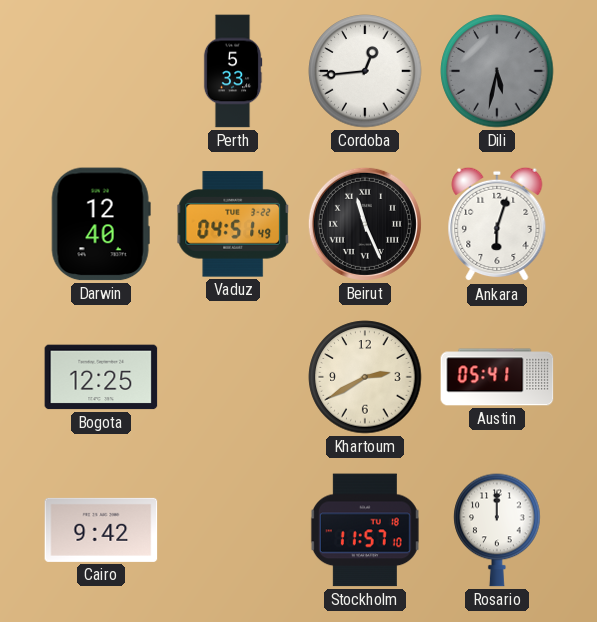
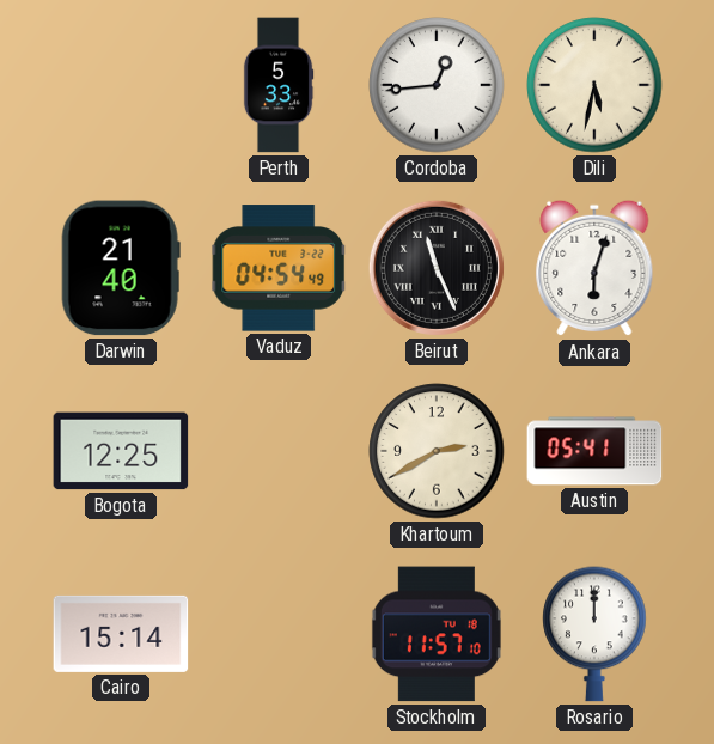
Dili dial: grey -> cream
Darwin: 12:40 -> 21:40
Vaduz: 04:51 -> 04:54
Cairo: 9:42 -> 15:14
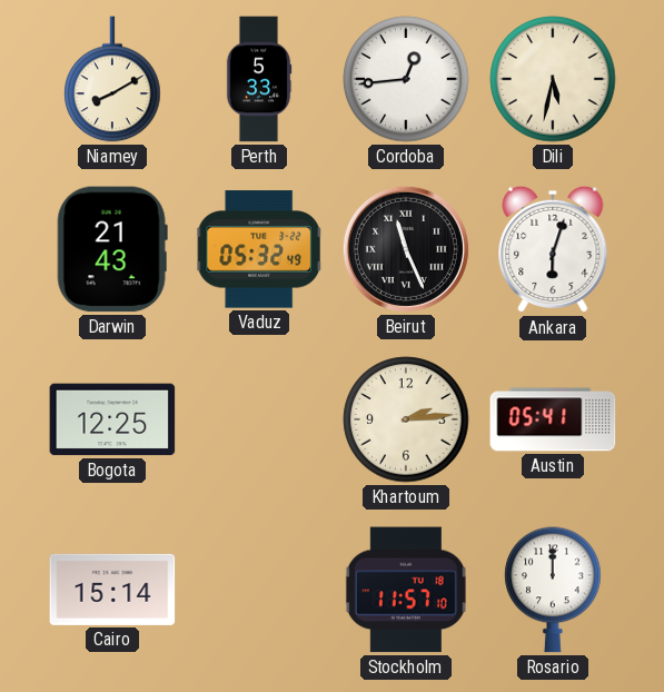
Niamey: none -> 8:10
Darwin: 21:40 -> 21:43
Vaduz: 04:54 -> 05:32
Khartoum: 2:40 -> 2:14
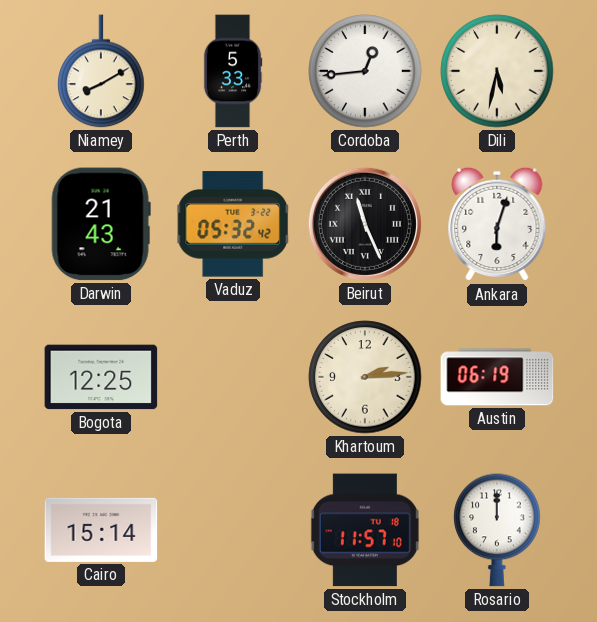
Vaduz: 05:32:49 -> 05:32:42
Austin: 05:41 -> 06:19
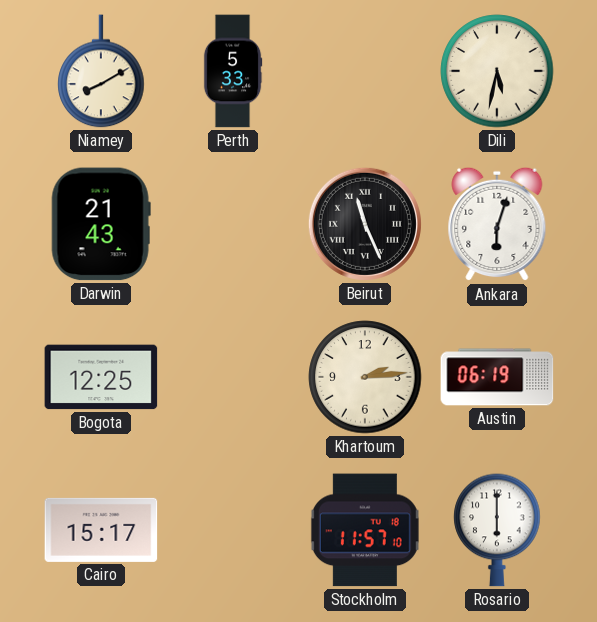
Cordoba: 12:44 -> none
Vaduz: 05:32 -> none
Cairo: 15:14 -> 15:17
Rosario: 12:00 -> 6:00
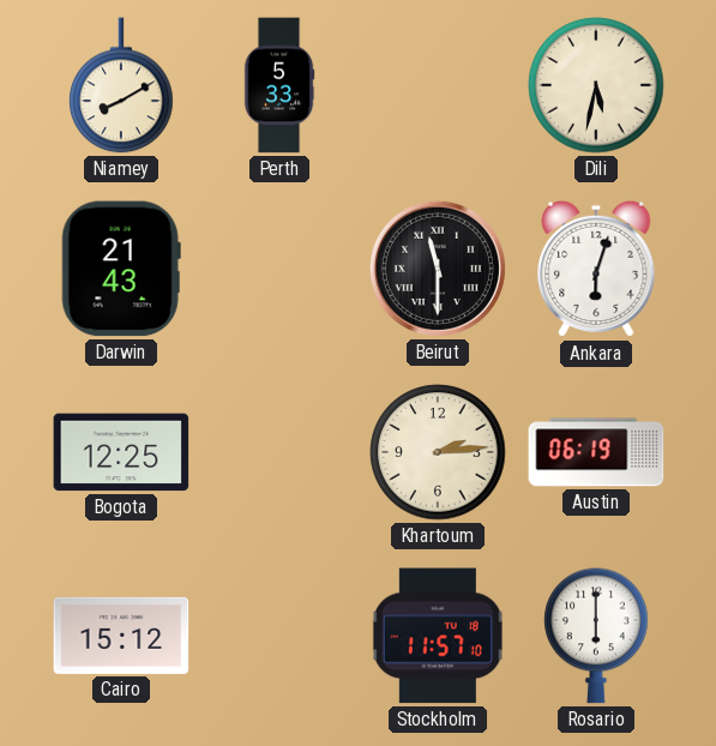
Beirut: 11:26 -> 11:30
Cairo: 15:17 -> 15:12
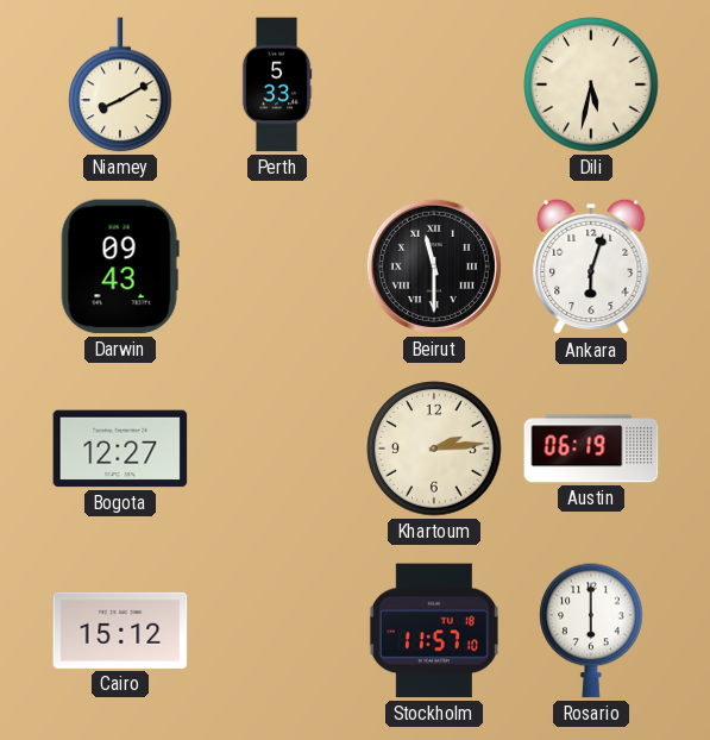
Darwin: 21:43 -> 09:43
Bogota: 12:25 -> 12:27
